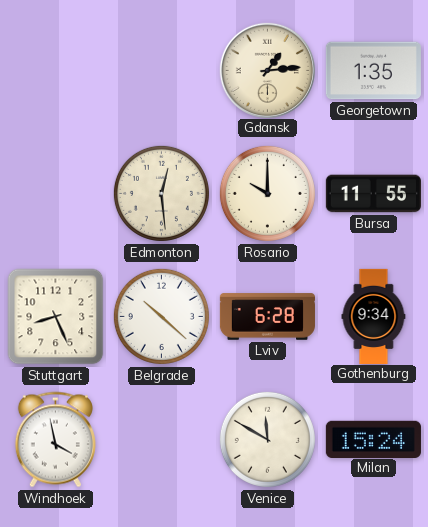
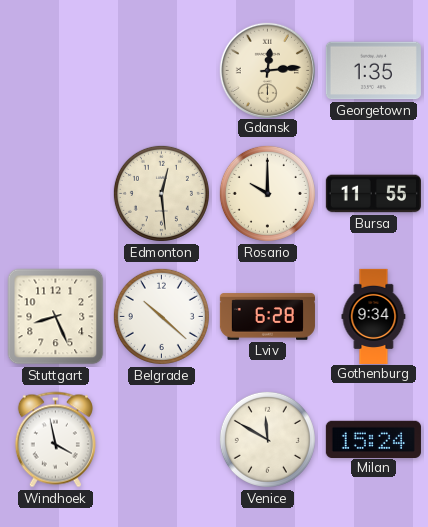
Gdansk: 1:14 -> 12:14
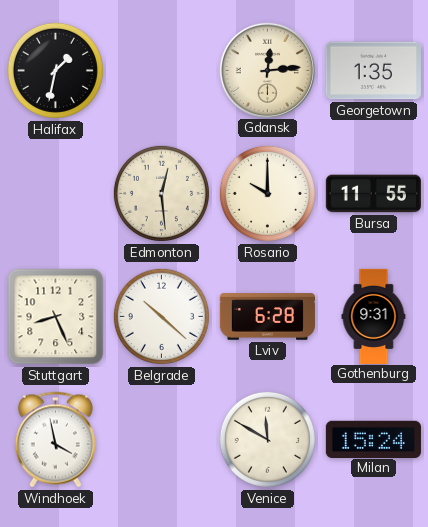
Halifax: none -> 1:32
Gothenburg: 9:34 -> 9:31
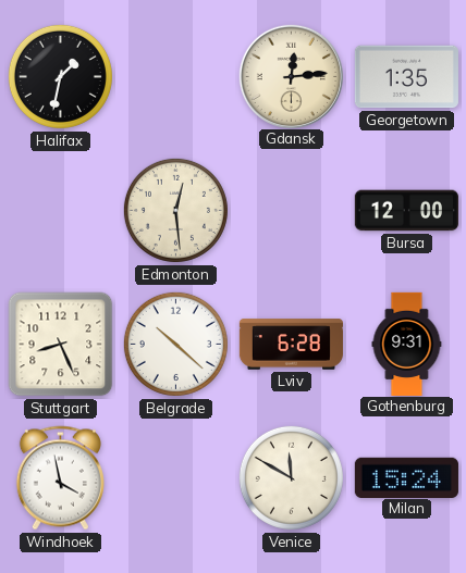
Rosario: 10:00 -> none
Bursa: 11:55 -> 12:00
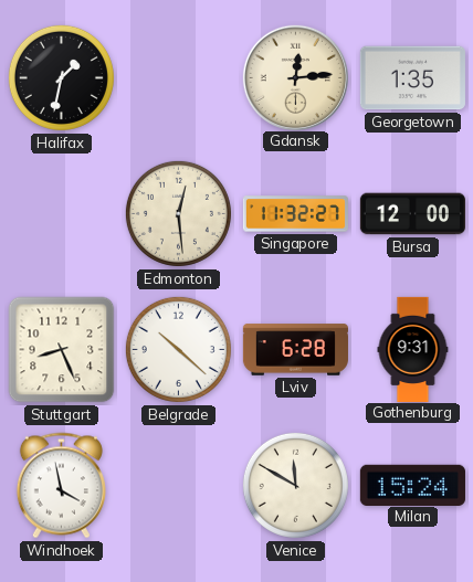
Singapore: none -> 11:32
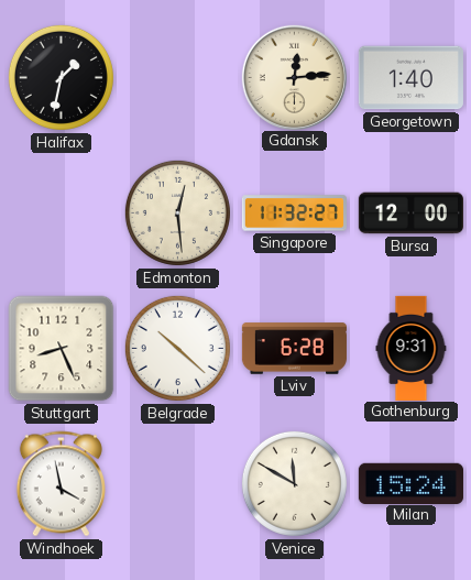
Georgetown: 1:35 -> 1:40
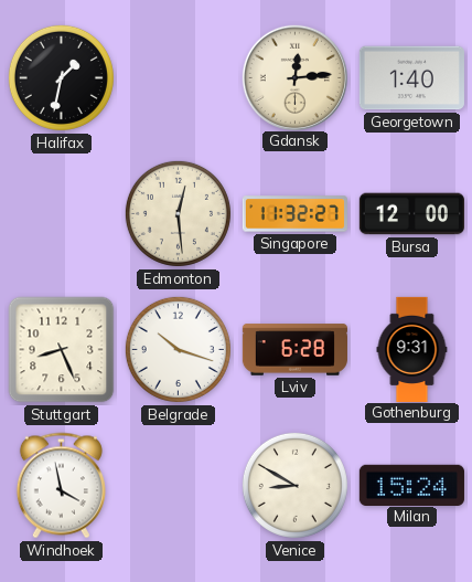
Belgrade: 10:22 -> 10:18
Venice: 11:50 -> 8:50
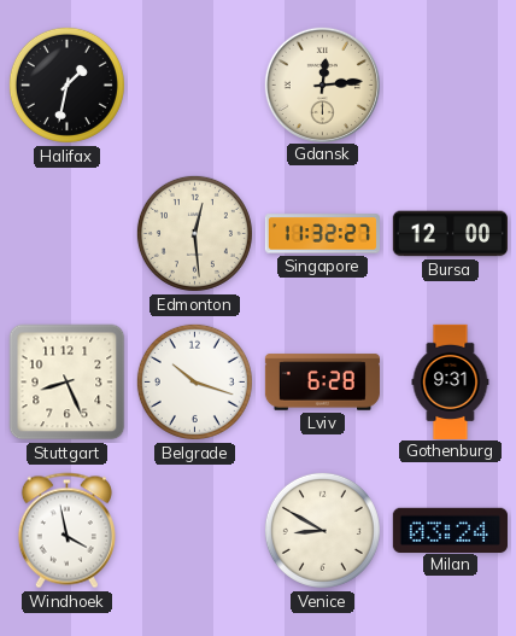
Georgetown: 1:40 -> none
Milan: 15:24 -> 03:24
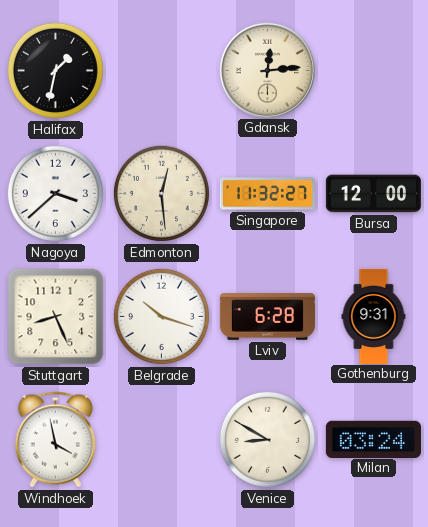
Nagoya: none -> 3:38
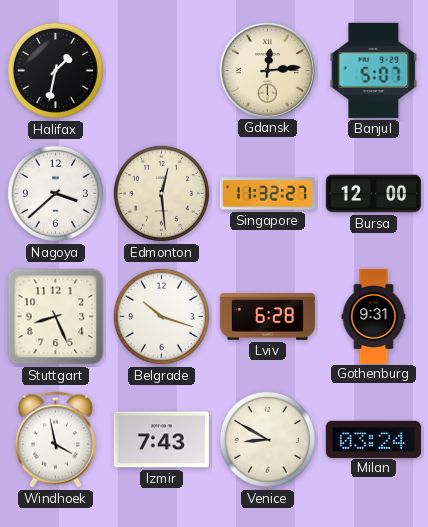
Banjul: none -> 5:07
Izmir: none -> 7:43
